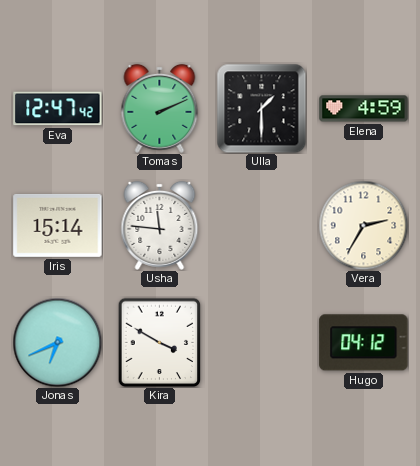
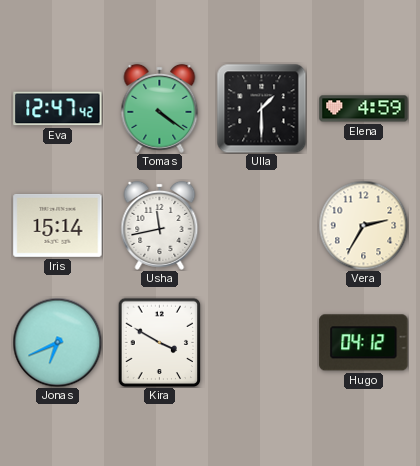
Tomas: 2:11 -> 4:21
Usha: 11:46 -> 11:43
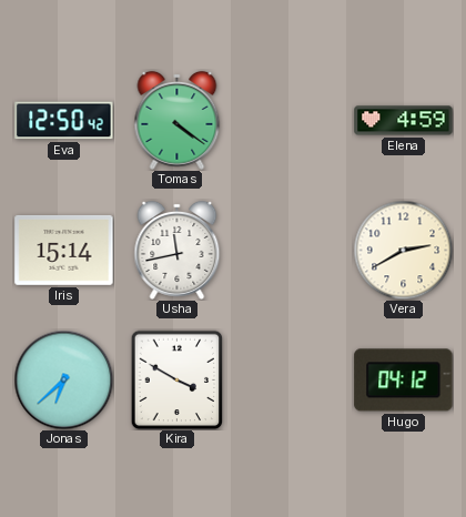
Eva: 12:47 -> 12:50
Ulla: 1:30 -> none
Vera: 2:35 -> 2:40
Jonas: 6:41 -> 6:38
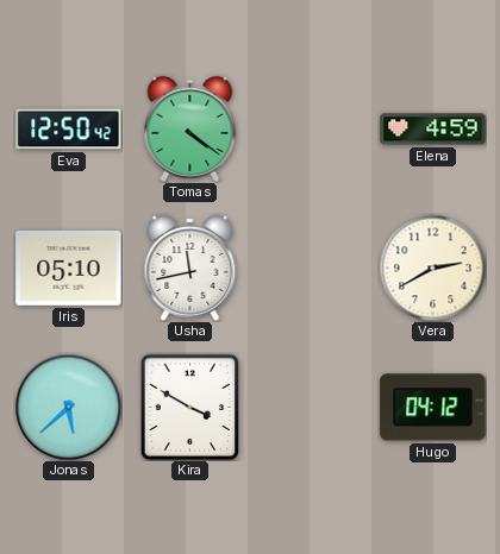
Iris: 15:14 -> 05:10
Jonas: 6:38 -> 5:38
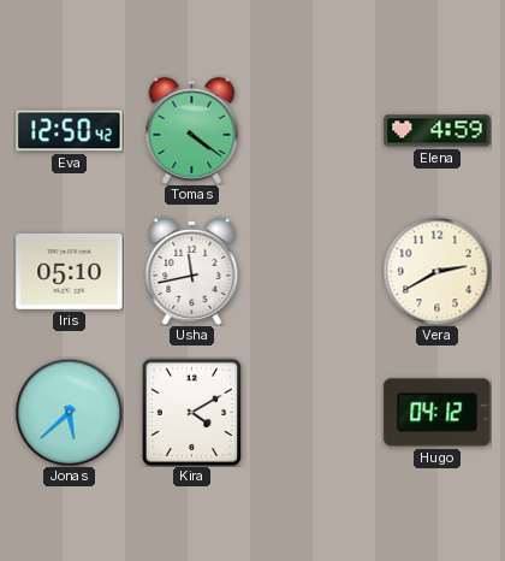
Kira: 3:50 -> 4:10
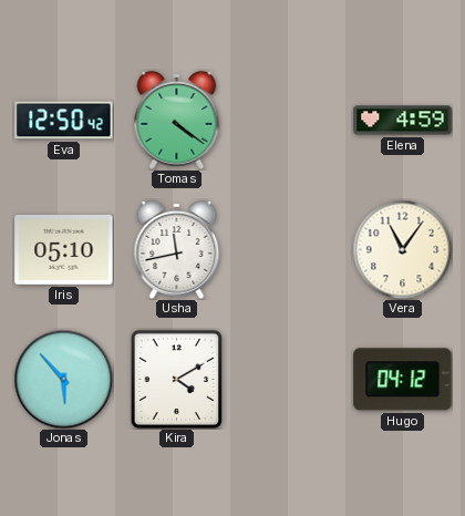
Vera: 2:40 -> 11:06
Jonas: 5:38 -> 5:53
